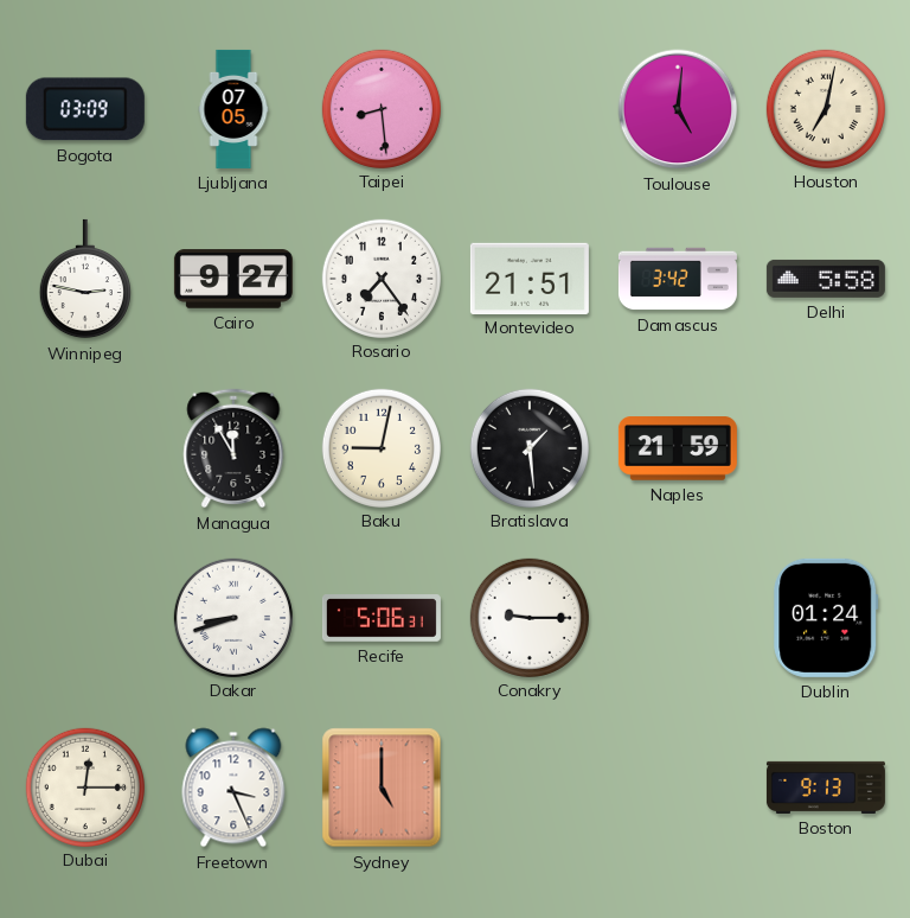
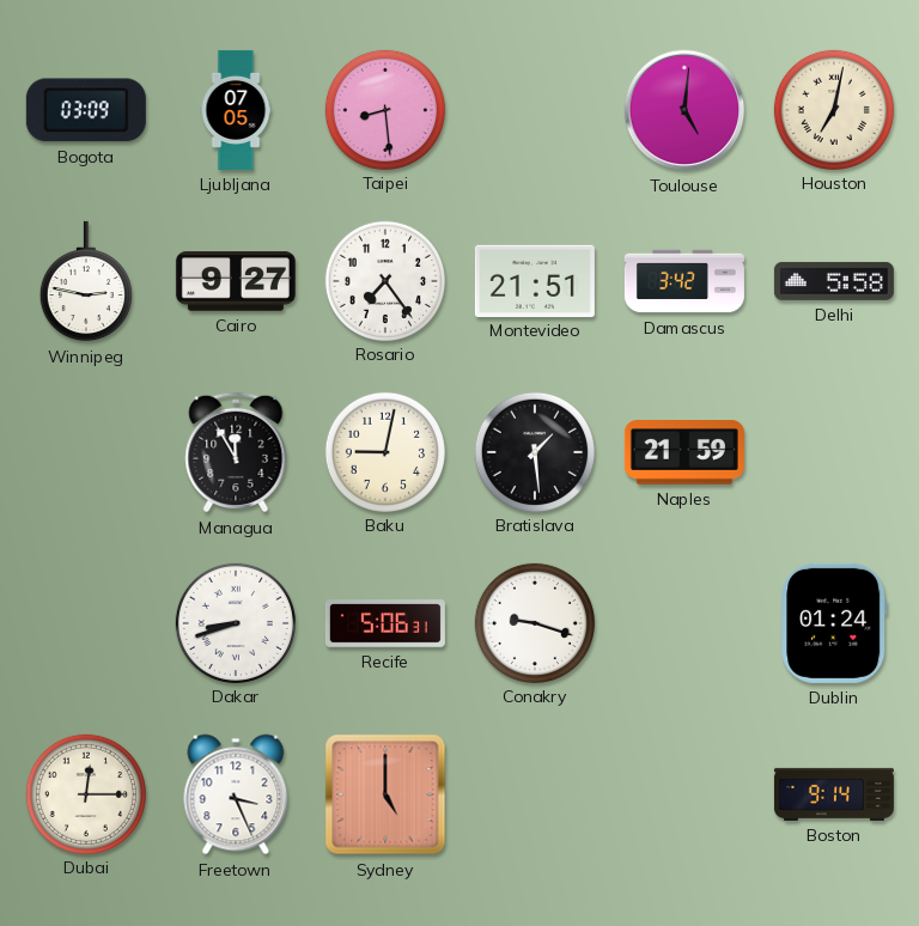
Conakry: 9:15 -> 9:18
Boston: 9:13 -> 9:14
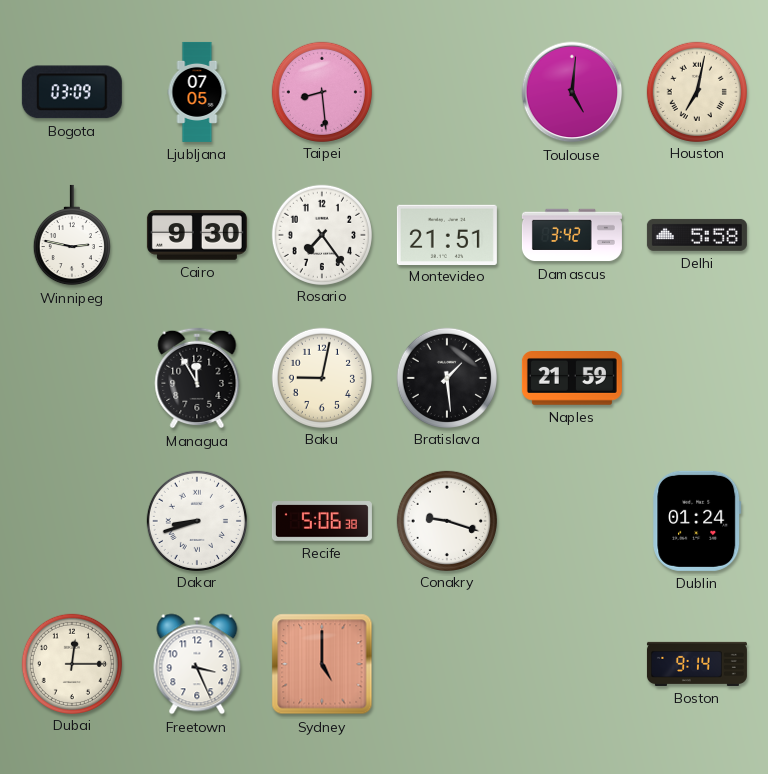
Cairo: 9:27 -> 9:30
Recife: 5:06:31 -> 5:06:38
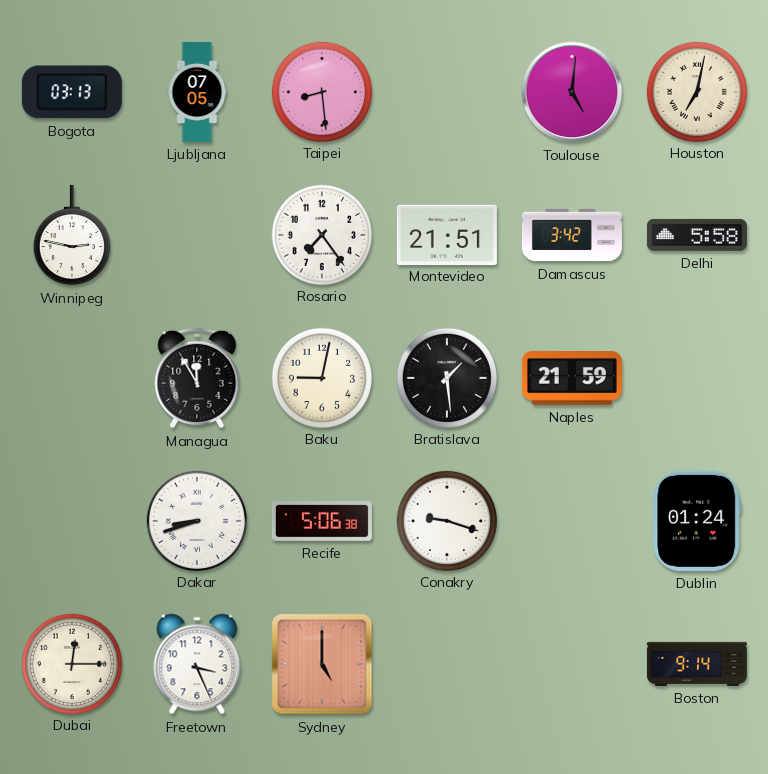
Bogota: 03:09 -> 03:13
Cairo: 9:30 -> none
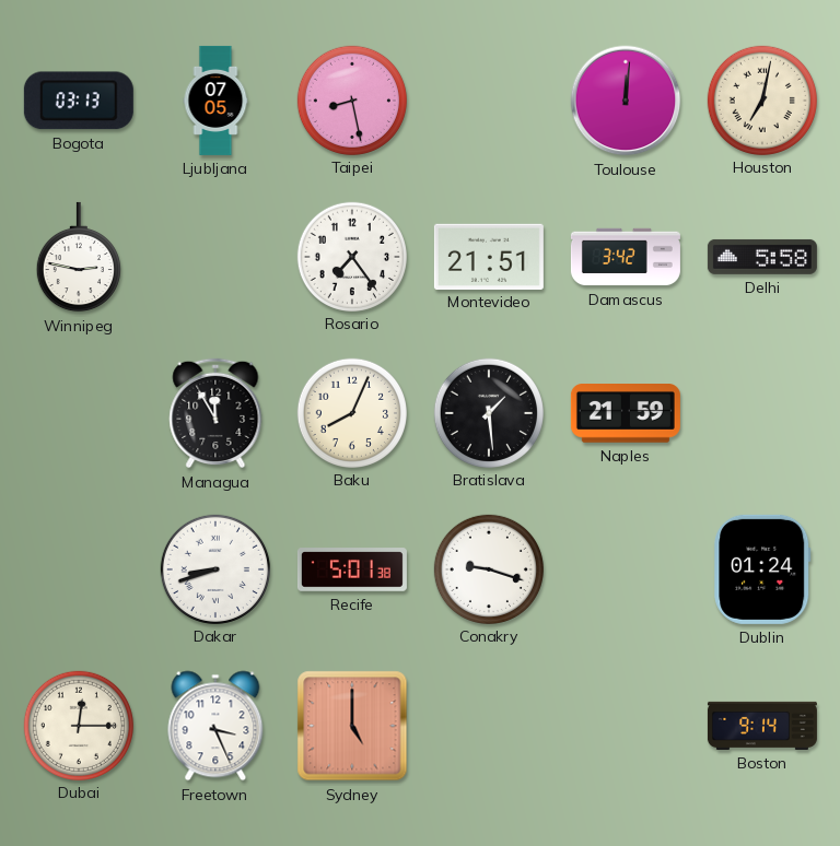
Taipei: 8:29 -> 8:28
Toulouse: 5:01 -> 12:01
Baku: 9:02 -> 8:04
Recife: 5:06 -> 5:01
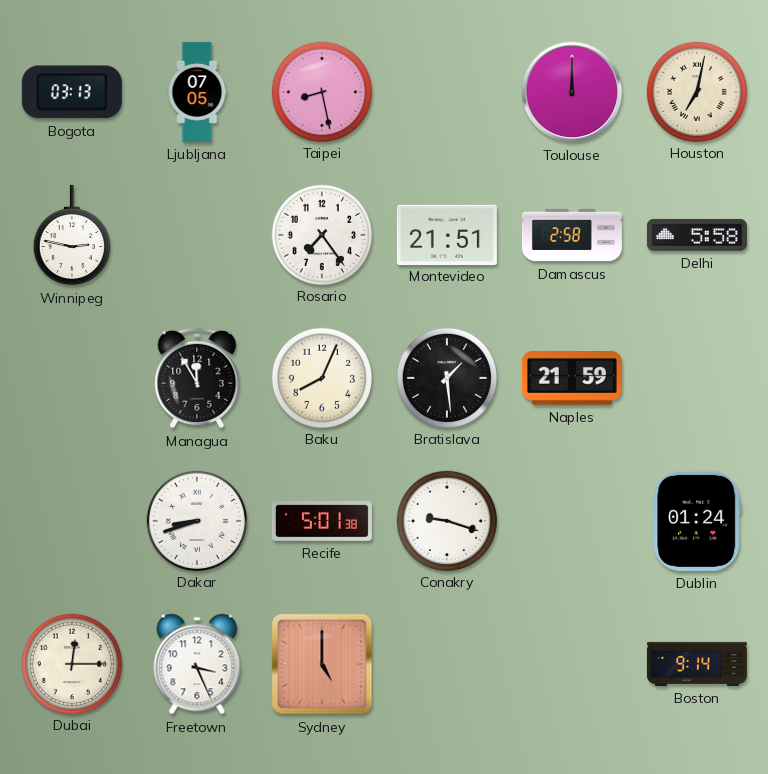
Toulouse: 12:01 -> 12:00
Damascus: 3:42 -> 2:58
